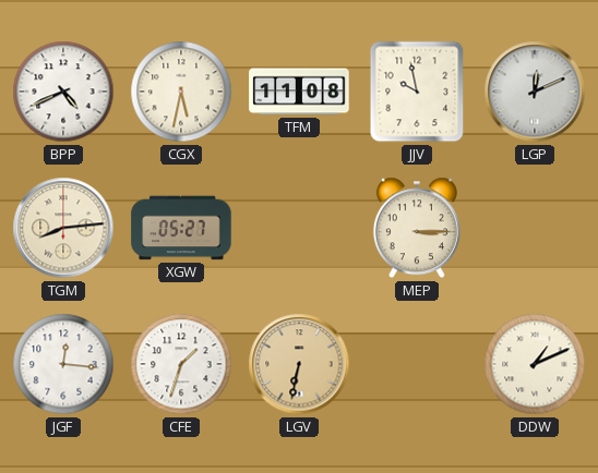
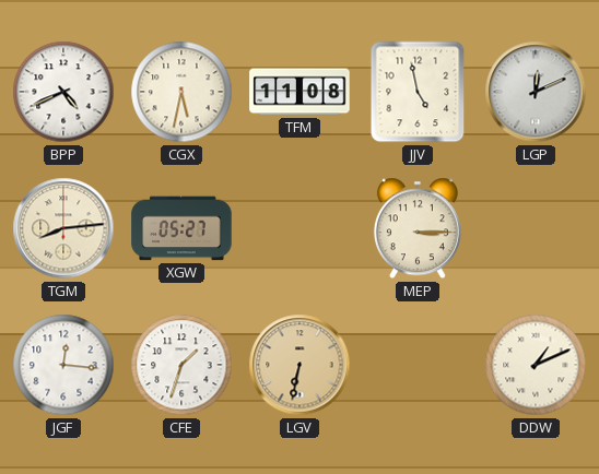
JJV: 9:58 -> 4:58
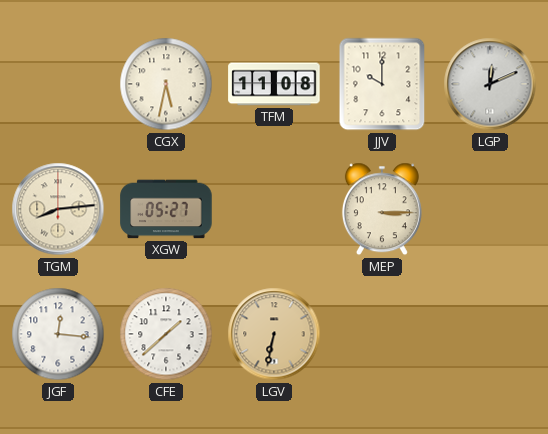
BPP: 4:41 -> none
JJV: 4:58 -> 10:00
CFE: 1:33 -> 1:38
DDW: 1:11 -> none
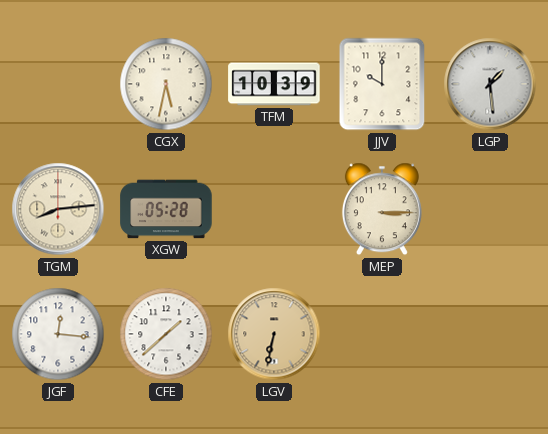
TFM: 11:08 -> 10:39
LGP: 12:11 -> 1:29
XGW: 05:27 -> 05:28
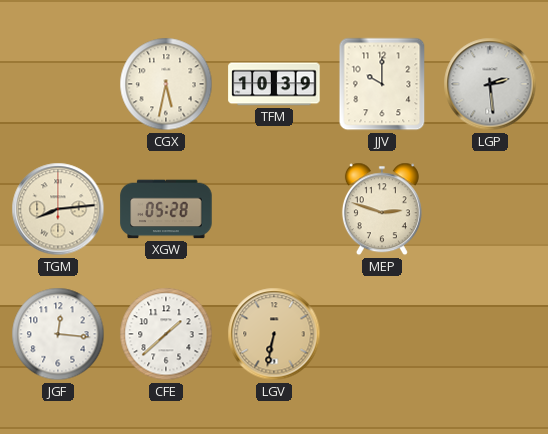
LGP: 1:29 -> 2:29
MEP: 3:15 -> 2:48
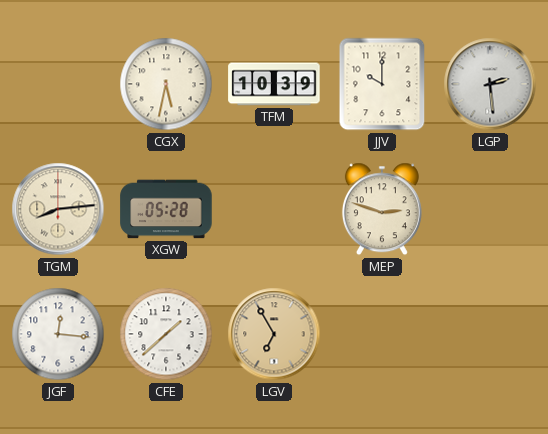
LGV: 6:32 -> 6:55
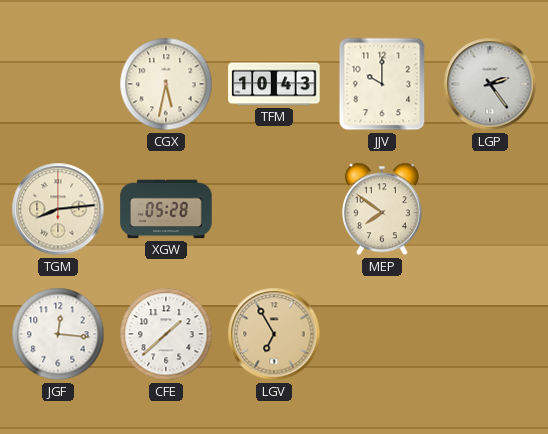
TFM: 10:39 -> 10:43
LGP: 2:29 -> 2:24
MEP: 2:48 -> 7:51
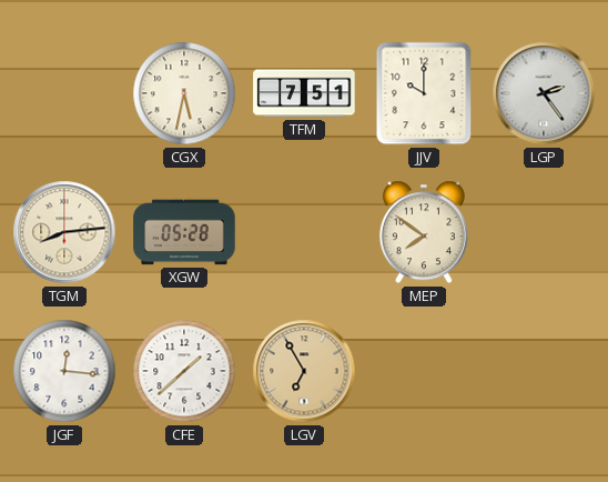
TFM: 10:43 -> 7:51
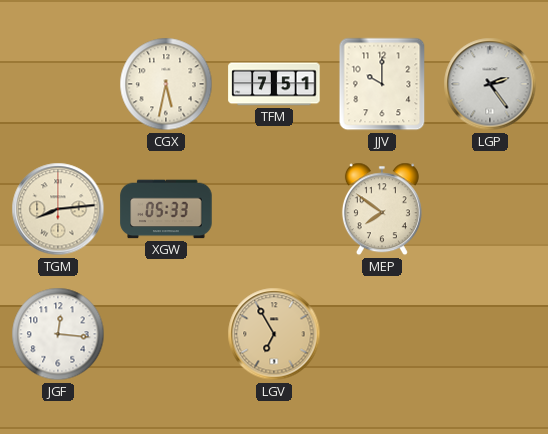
XGW: 05:28 -> 05:33
CFE: 1:38 -> none
